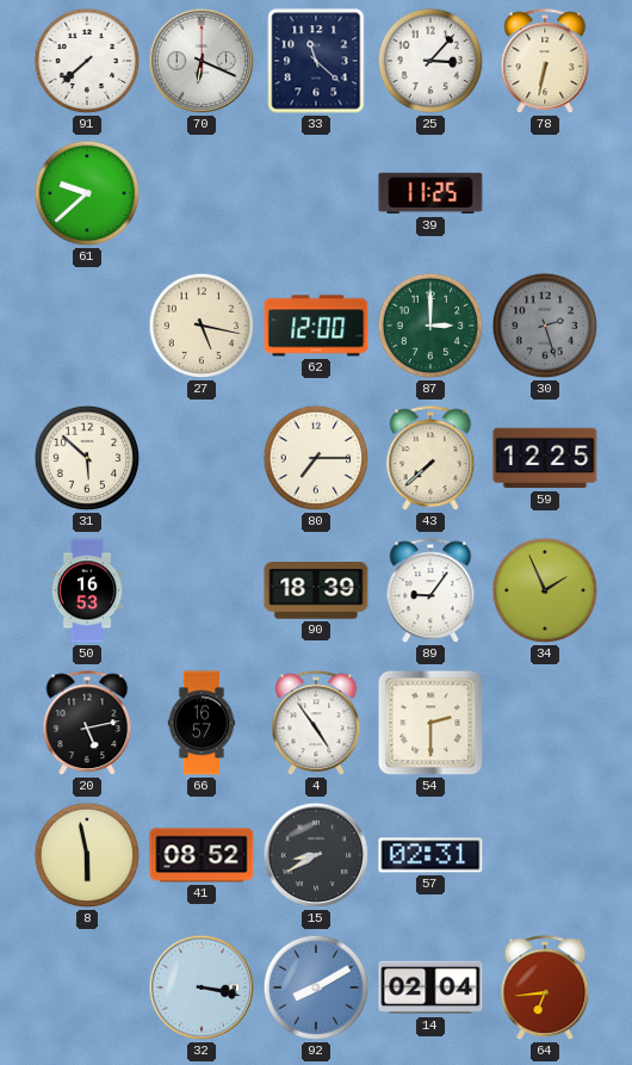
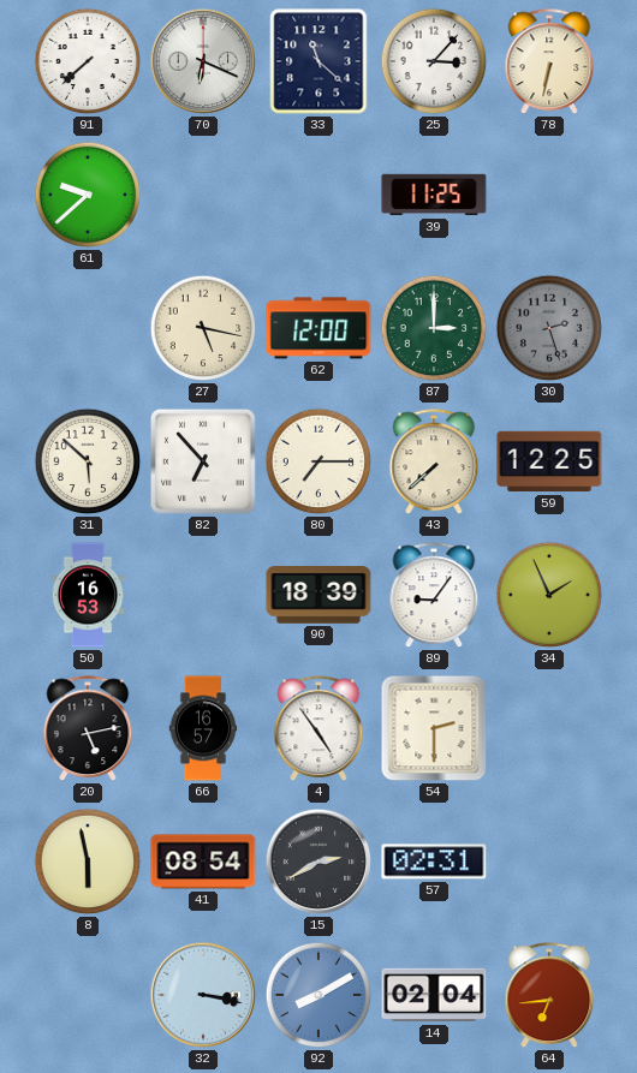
82: none -> 6:53
41: 08:52 -> 08:54
15: 8:40 -> 2:40
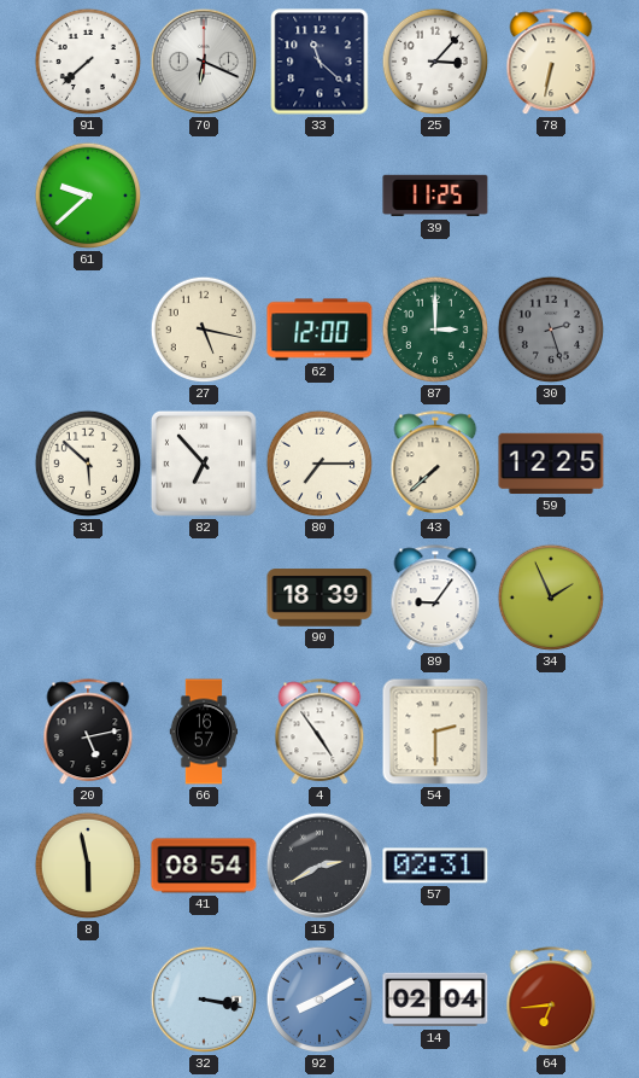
50: 16:53 -> none
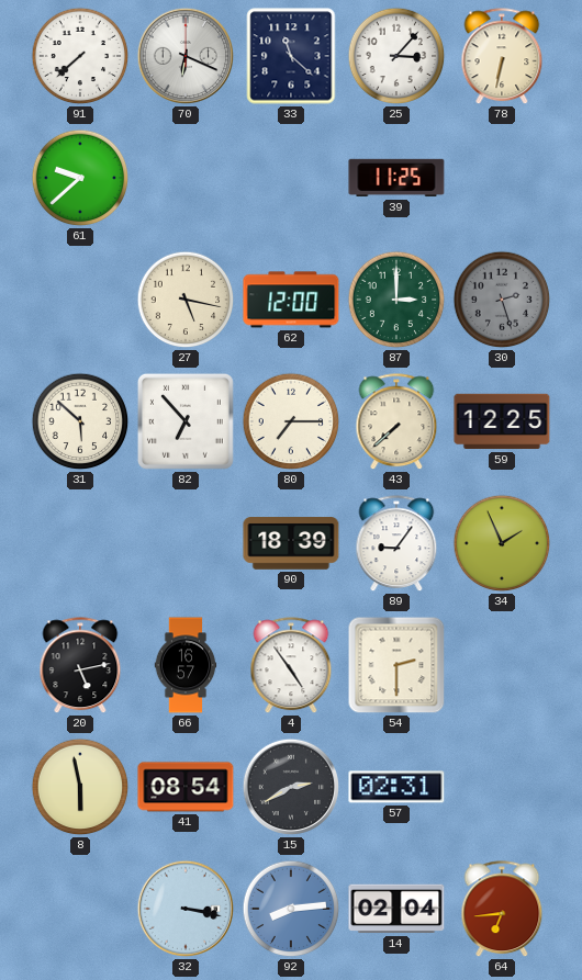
92: 8:10 -> 8:14
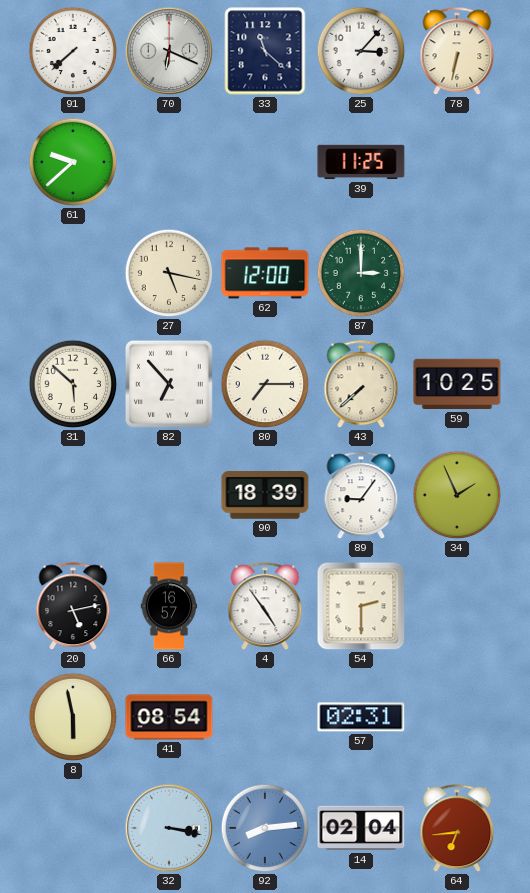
30: 2:27 -> none
59: 12:25 -> 10:25
15: 2:40 -> none
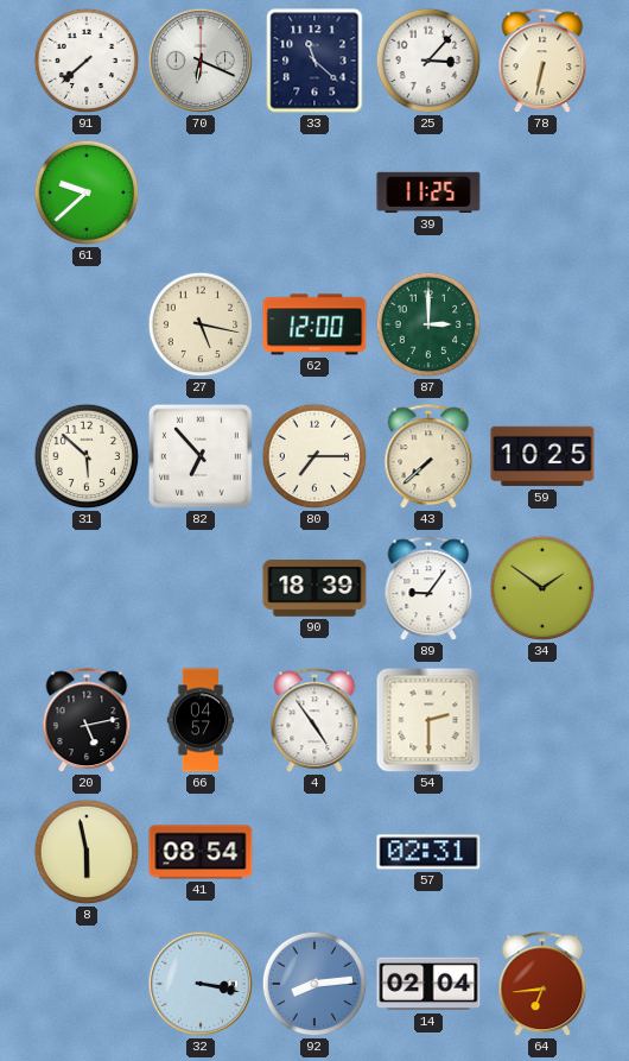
34: 1:56 -> 1:51
66: 16:57 -> 04:57
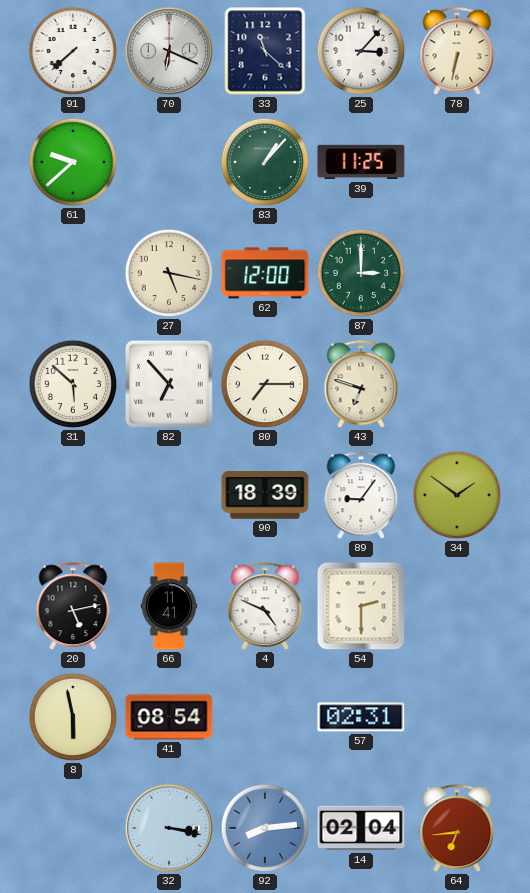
83: none -> 1:07
43: 7:38 -> 6:48
59: 10:25 -> none
66: 04:57 -> 11:41
4: 4:54 -> 4:49
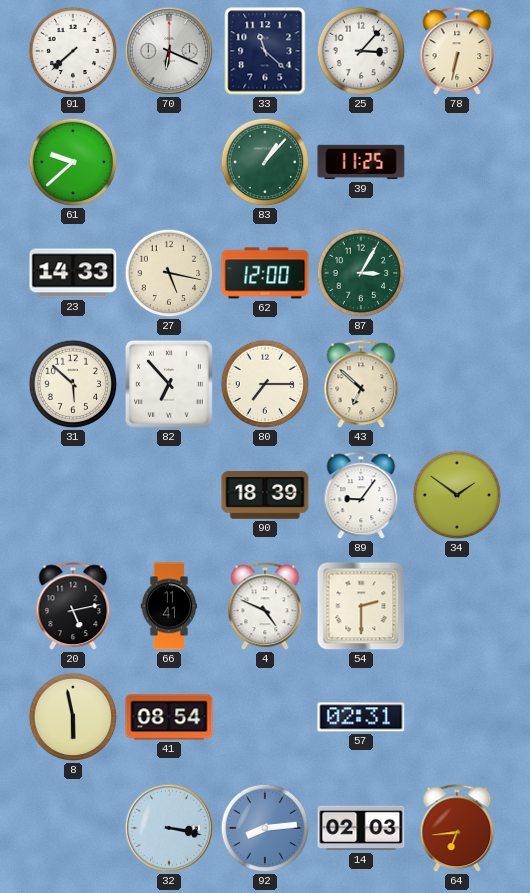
23: none -> 14:33
87: 3:00 -> 3:05
43: 6:48 -> 6:52
14: 02:04 -> 02:03
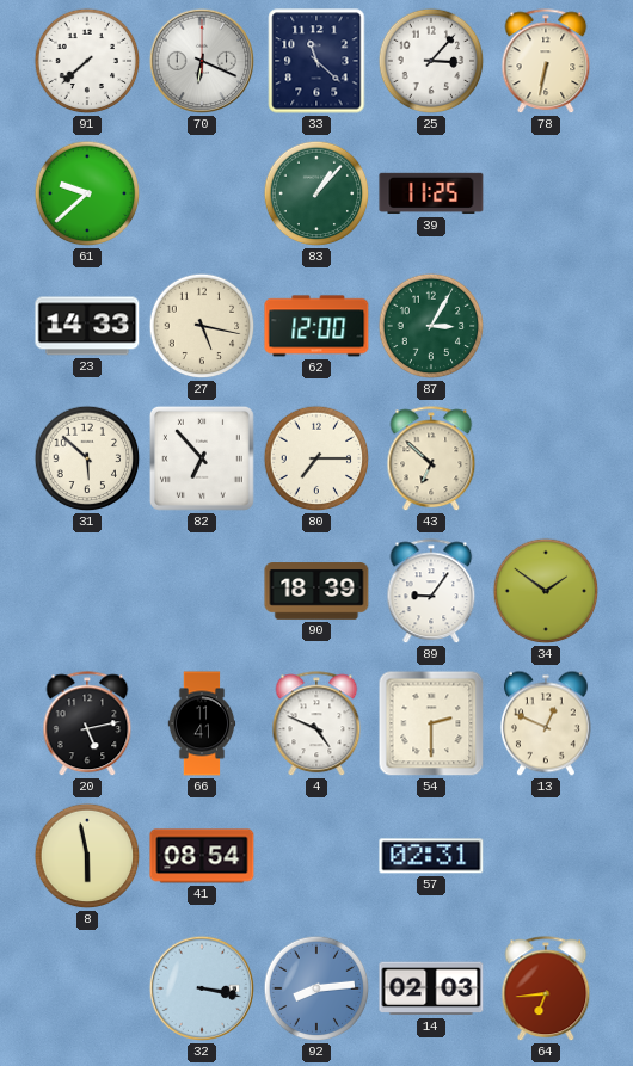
13: none -> 12:49
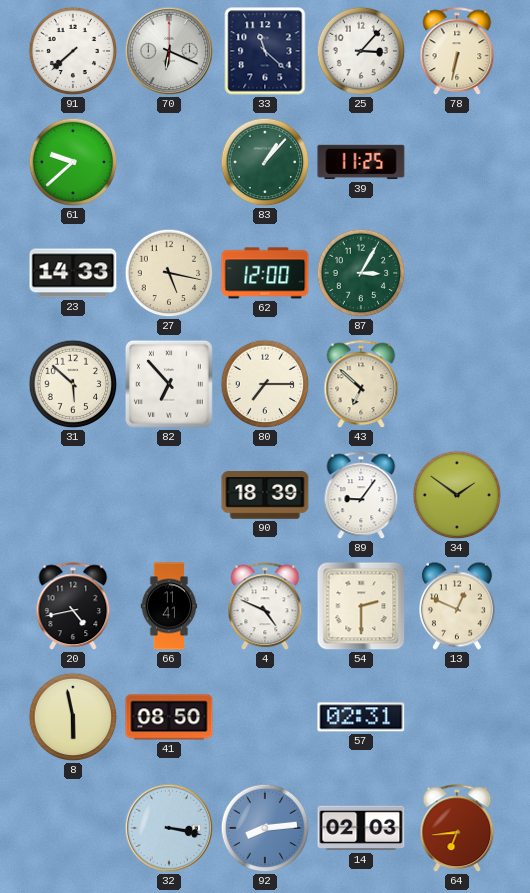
20: 5:13 -> 4:43
41: 08:54 -> 08:50
